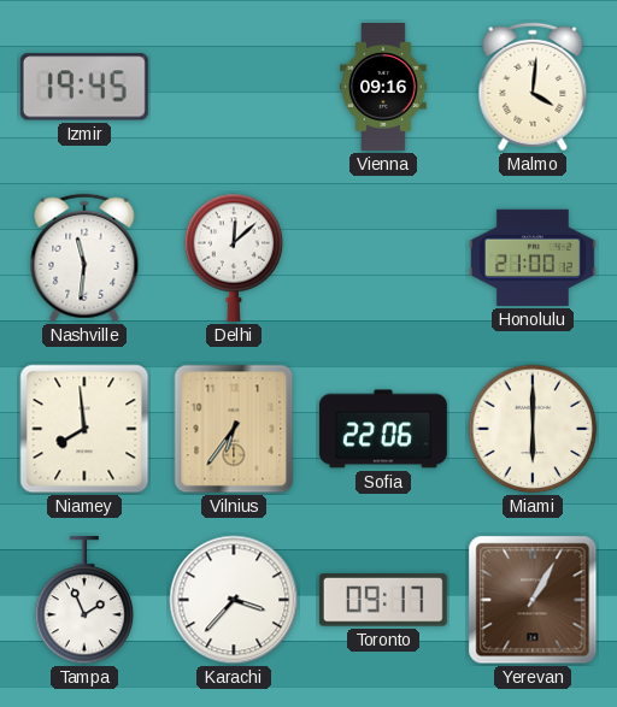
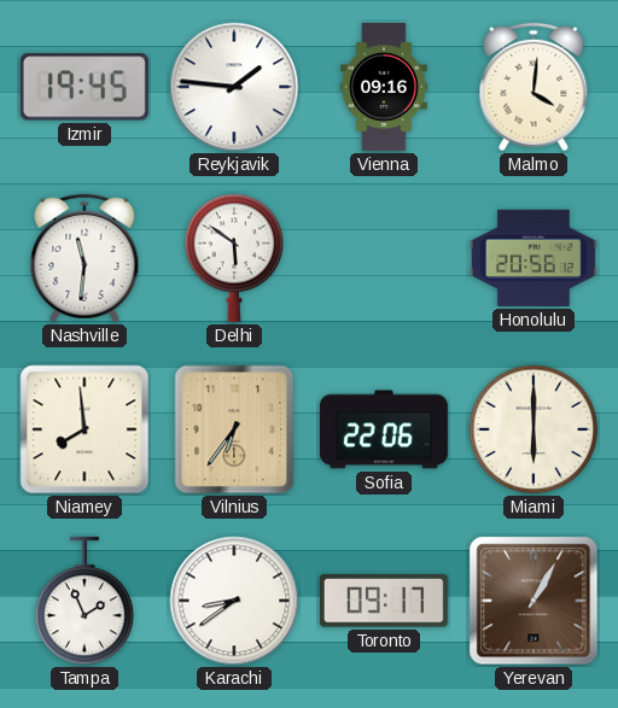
Reykjavik: none -> 1:46
Delhi: 12:08 -> 5:51
Honolulu: 21:00 -> 20:56
Karachi: 3:37 -> 8:39
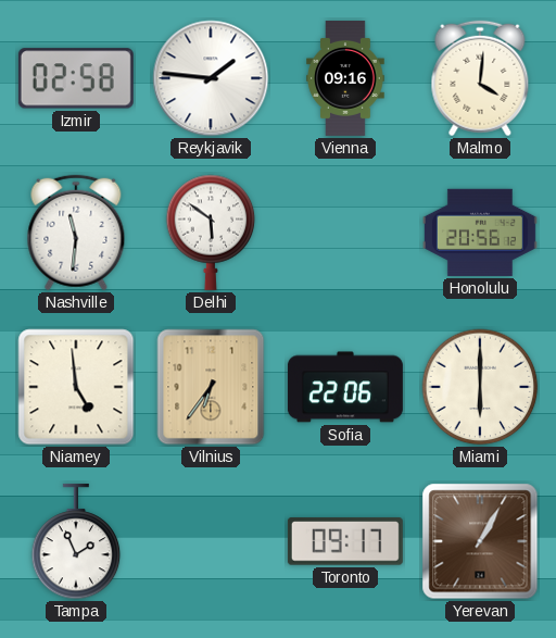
Izmir: 19:45 -> 02:58
Niamey: 7:59 -> 4:59
Karachi: 8:39 -> none
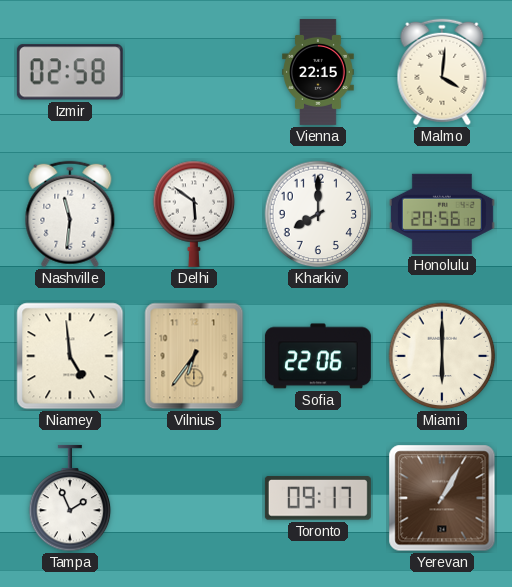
Reykjavik: 1:46 -> none
Vienna: 09:16 -> 22:15
Kharkiv: none -> 8:00
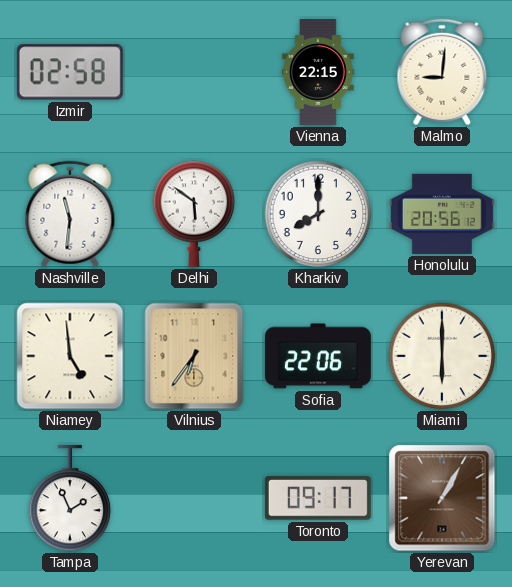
Malmo: 4:01 -> 9:01
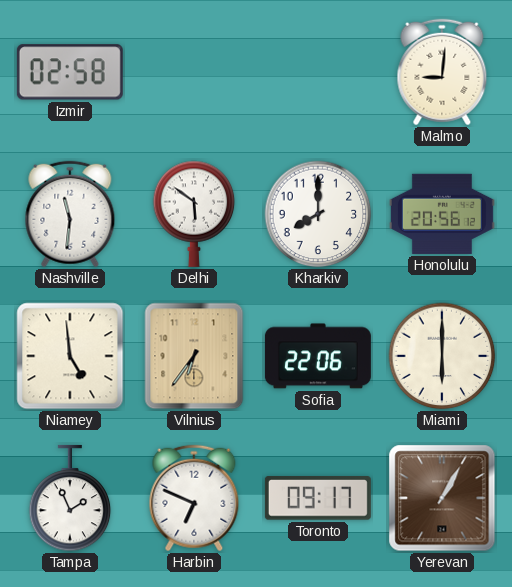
Vienna: 22:15 -> none
Harbin: none -> 6:49
